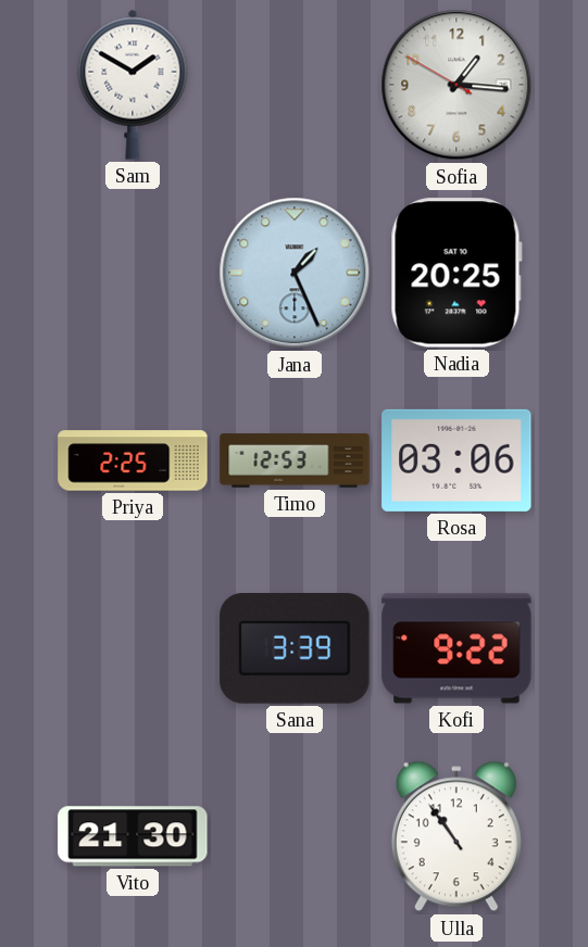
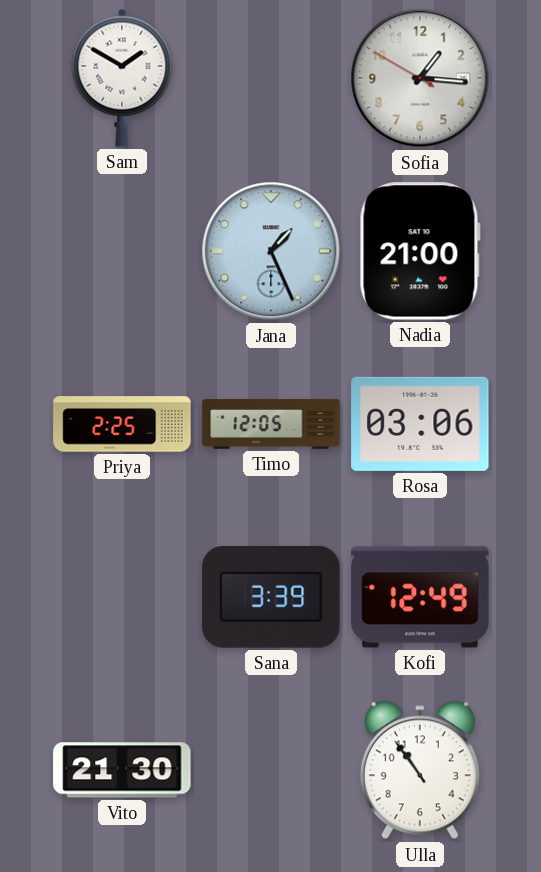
Nadia: 20:25 -> 21:00
Timo: 12:53 -> 12:05
Kofi: 9:22 -> 12:49
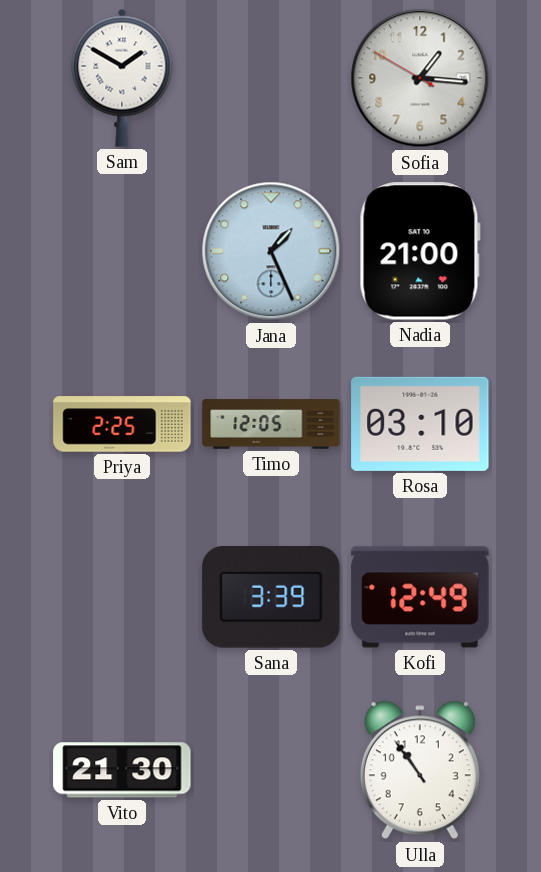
Rosa: 03:06 -> 03:10
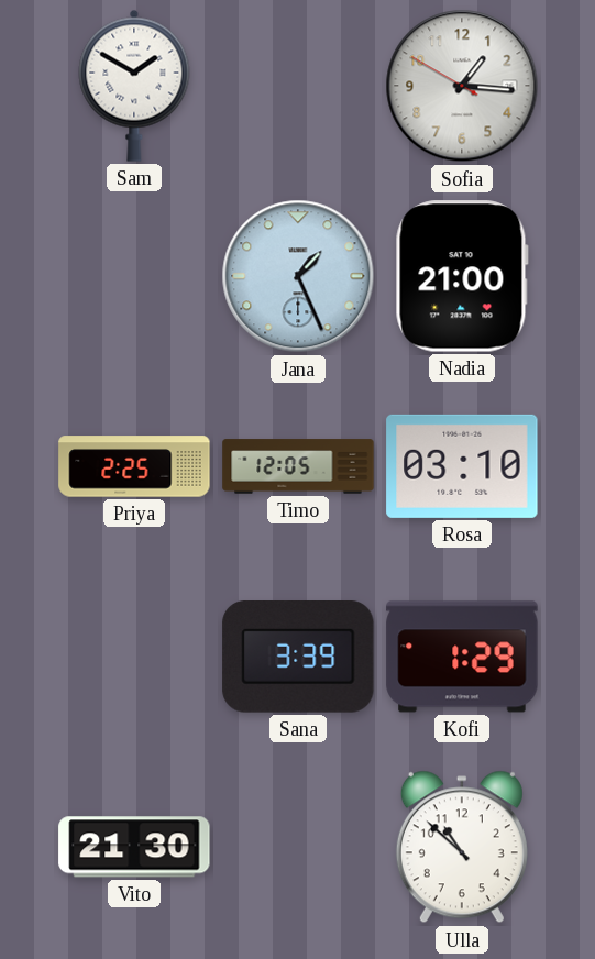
Kofi: 12:49 -> 1:29
Ulla: 10:54 -> 10:52
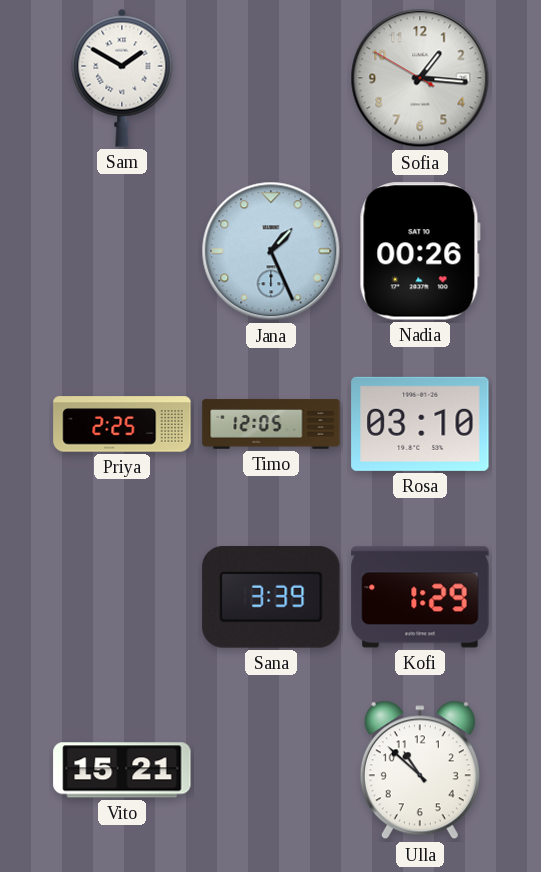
Nadia: 21:00 -> 00:26
Vito: 21:30 -> 15:21
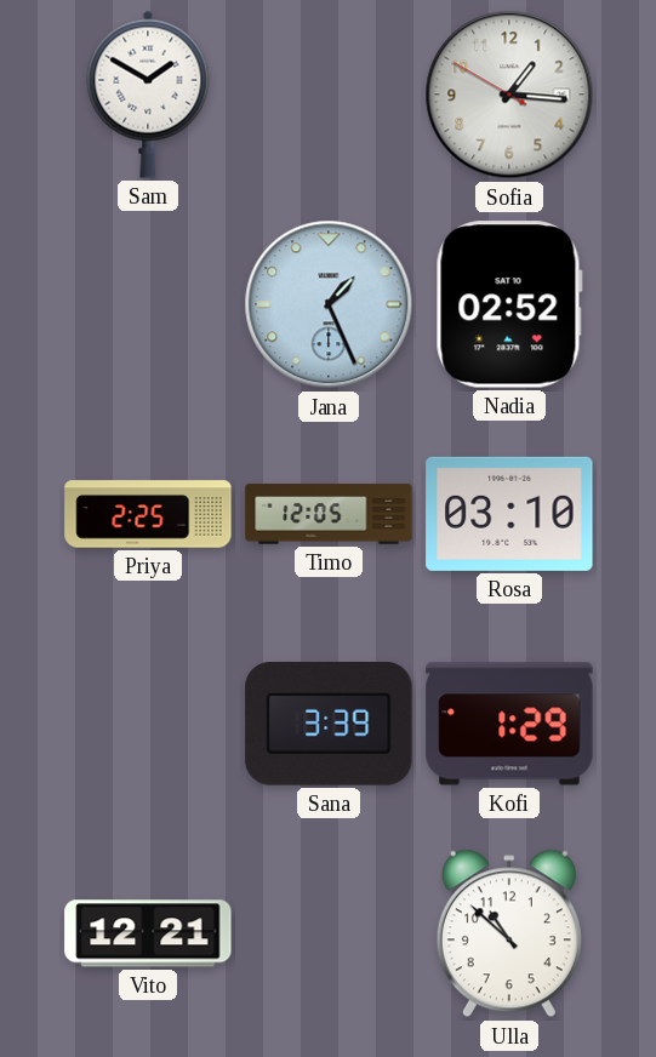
Nadia: 00:26 -> 02:52
Vito: 15:21 -> 12:21
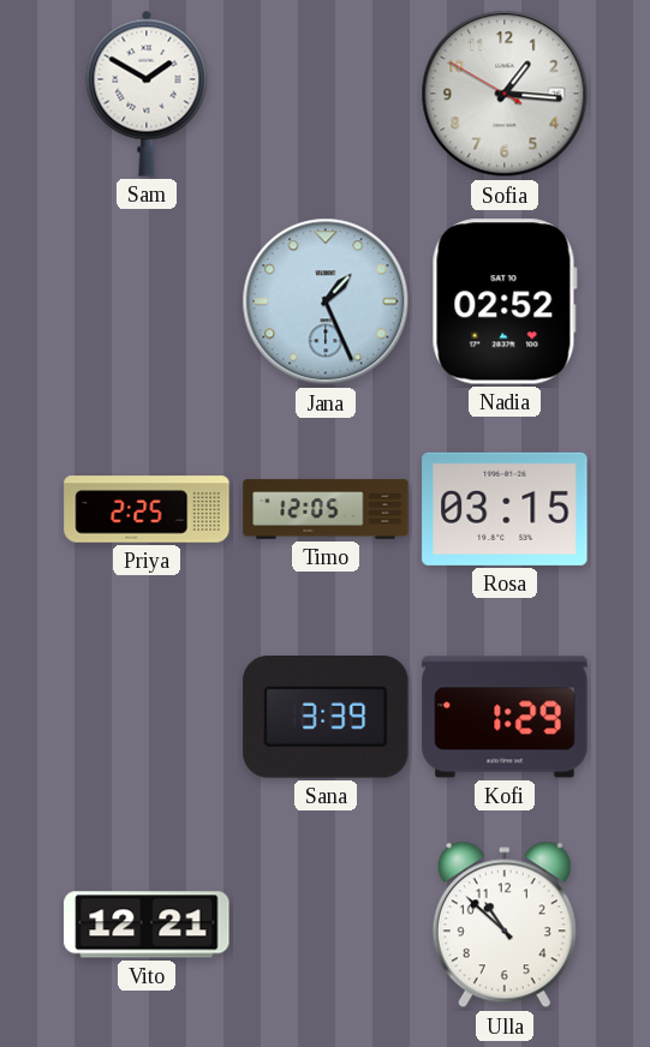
Rosa: 03:10 -> 03:15
